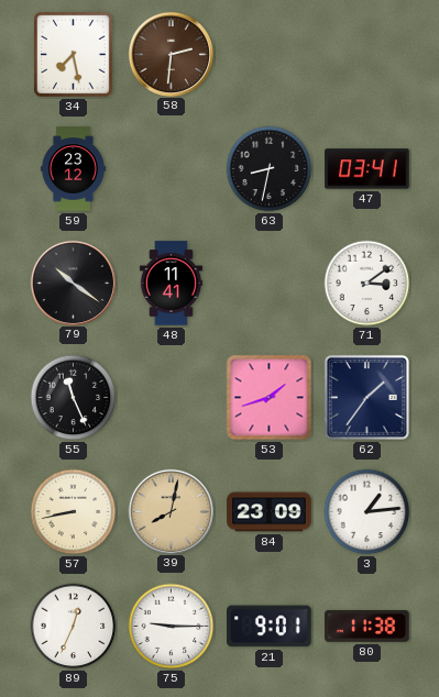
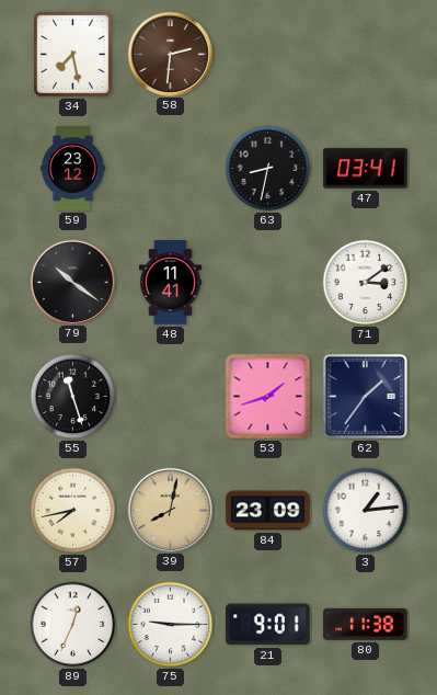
55: 11:26 -> 11:27
57: 8:43 -> 7:43
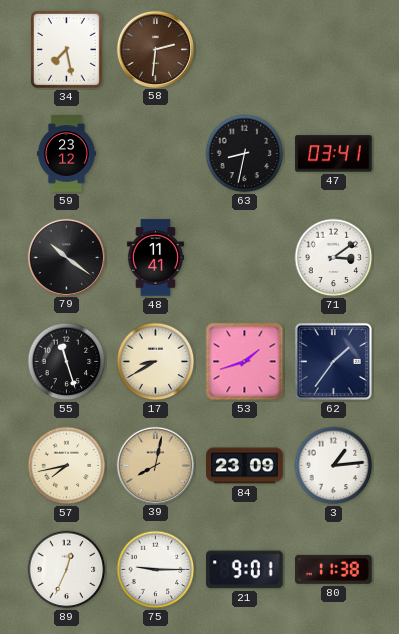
17: none -> 8:40
